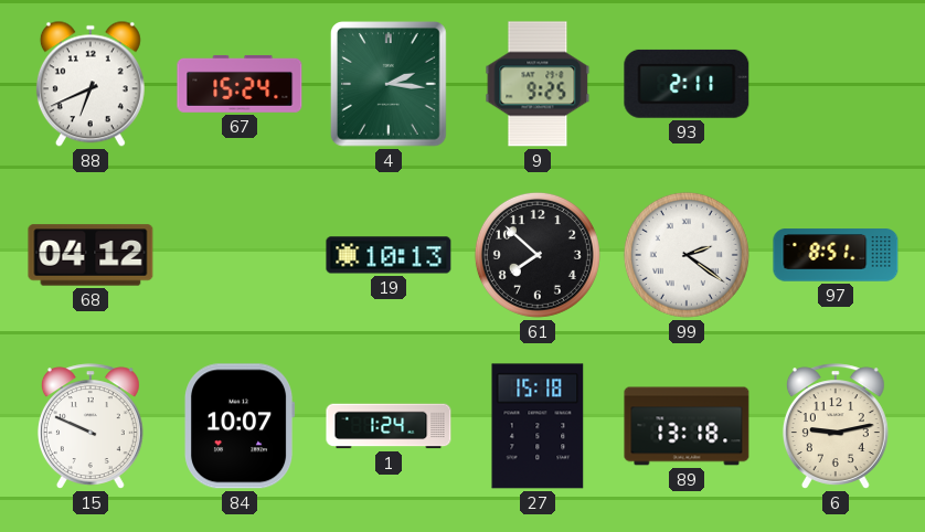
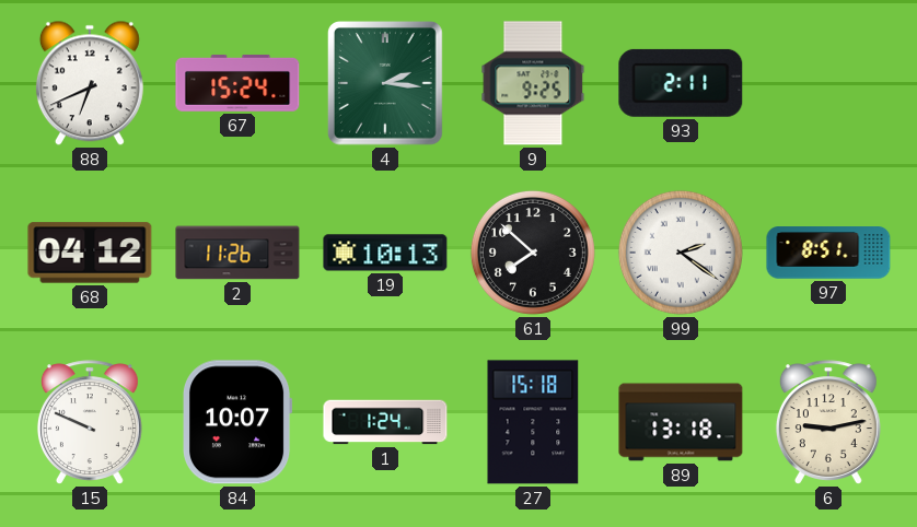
2: none -> 11:26
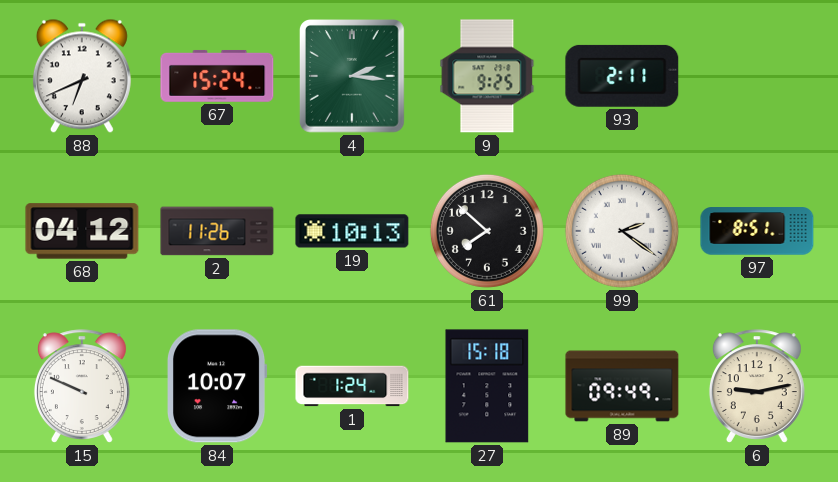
89: 13:18 -> 09:49
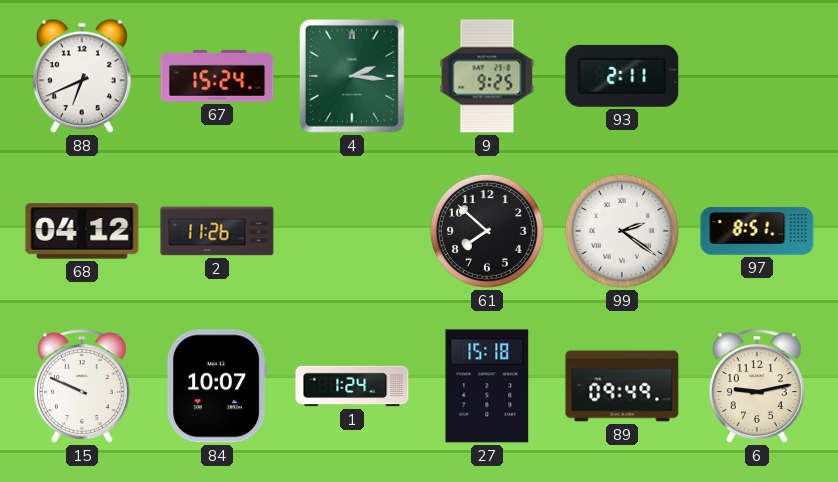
19: 10:13 -> none
